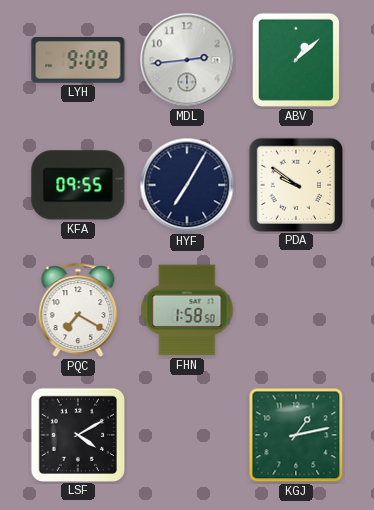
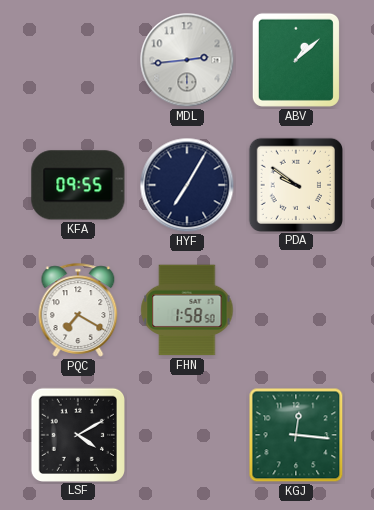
LYH: 9:09 -> none
KGJ: 1:13 -> 12:16
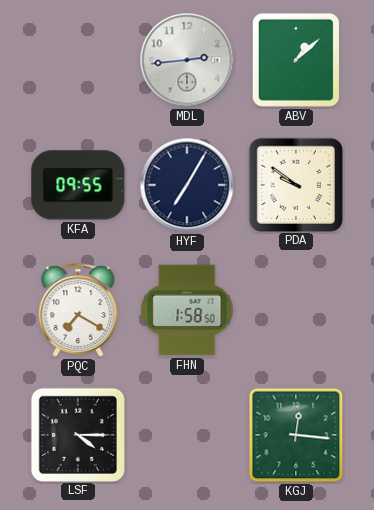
LSF: 4:10 -> 4:15
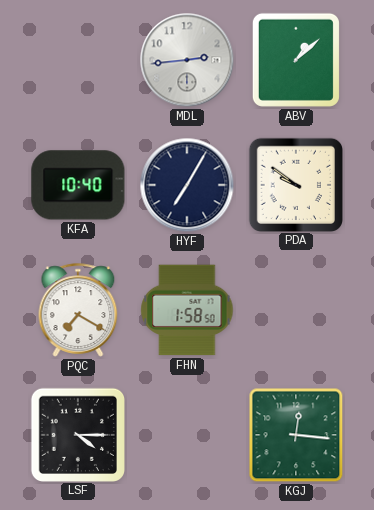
KFA: 09:55 -> 10:40
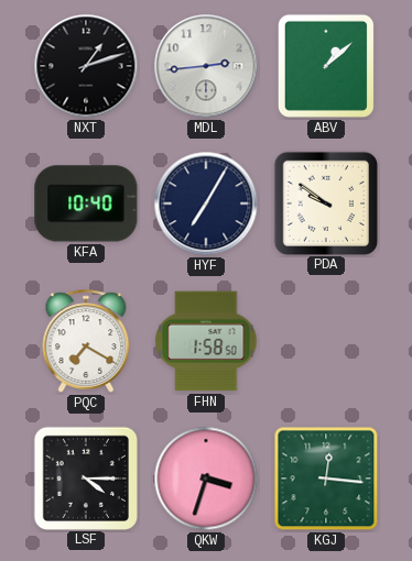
NXT: none -> 1:12
QKW: none -> 3:33
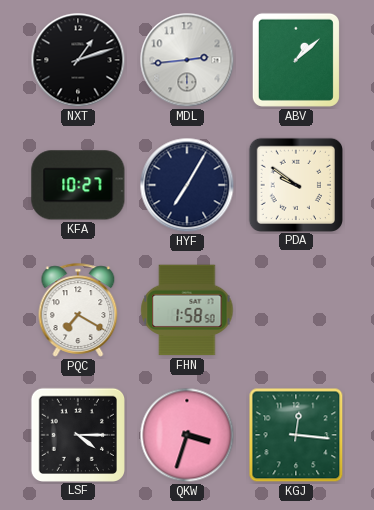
KFA: 10:40 -> 10:27
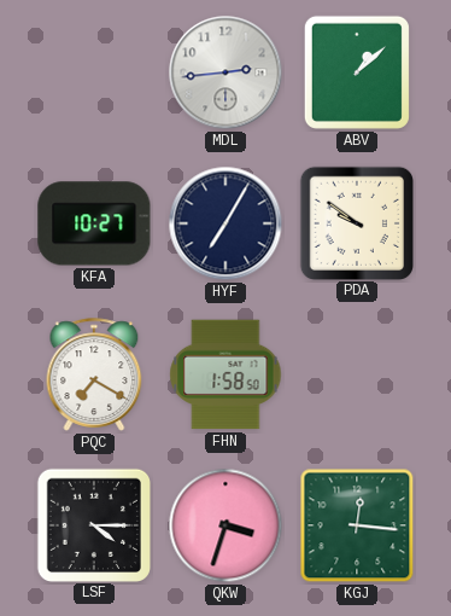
NXT: 1:12 -> none
